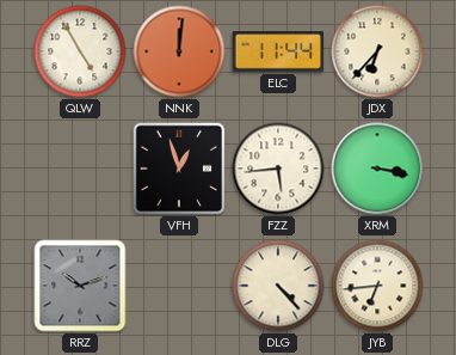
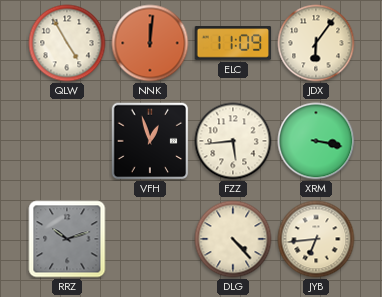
ELC: 11:44 -> 11:09
JDX: 6:37 -> 6:06
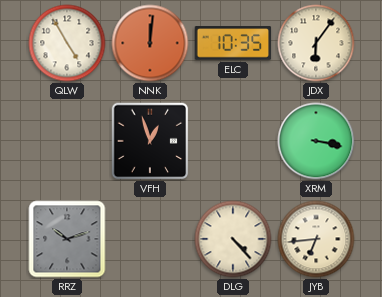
ELC: 11:09 -> 10:35
FZZ: 5:44 -> none
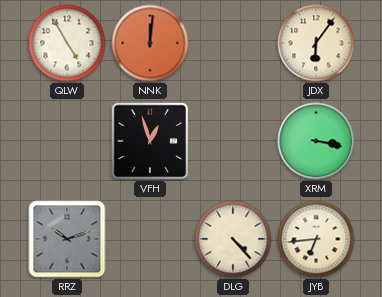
ELC: 10:35 -> none
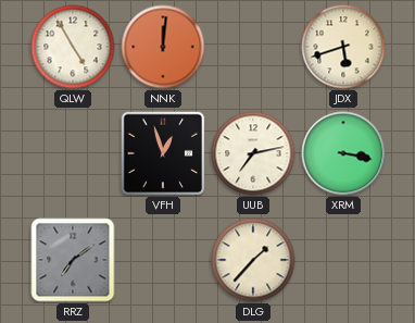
JDX: 6:06 -> 5:42
UUB: none -> 7:13
RRZ: 10:12 -> 7:09
DLG: 4:23 -> 1:37
JYB: 6:44 -> none
